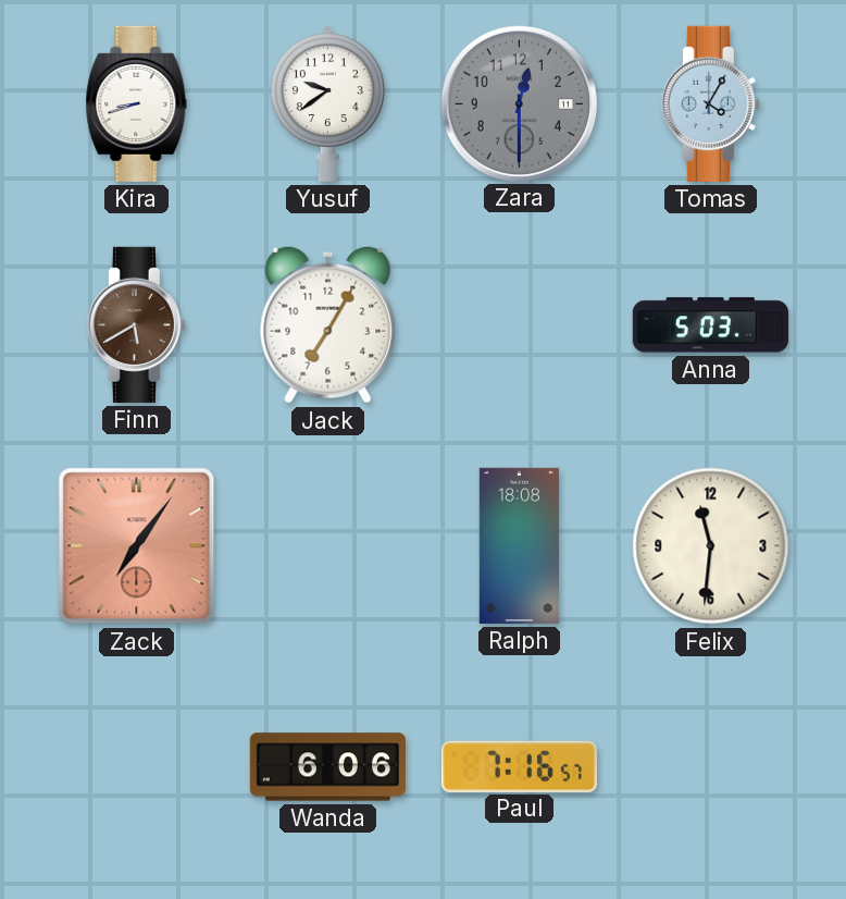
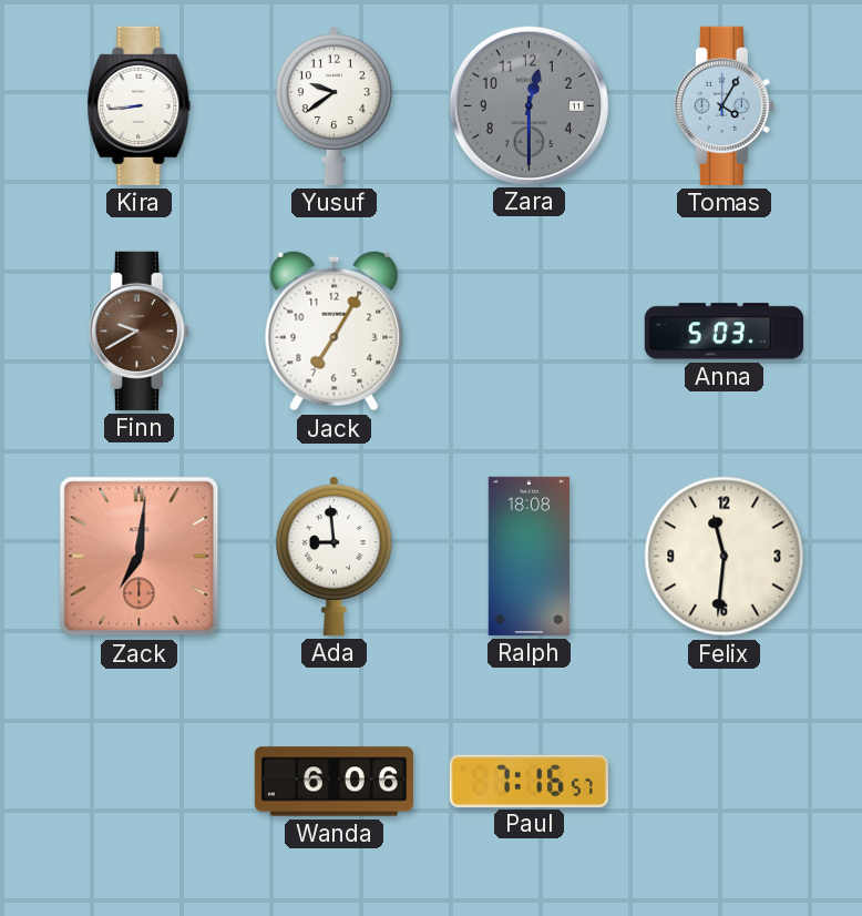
Kira: 8:42 -> 8:44
Finn: 5:40 -> 9:40
Zack: 7:06 -> 7:01
Ada: none -> 8:59
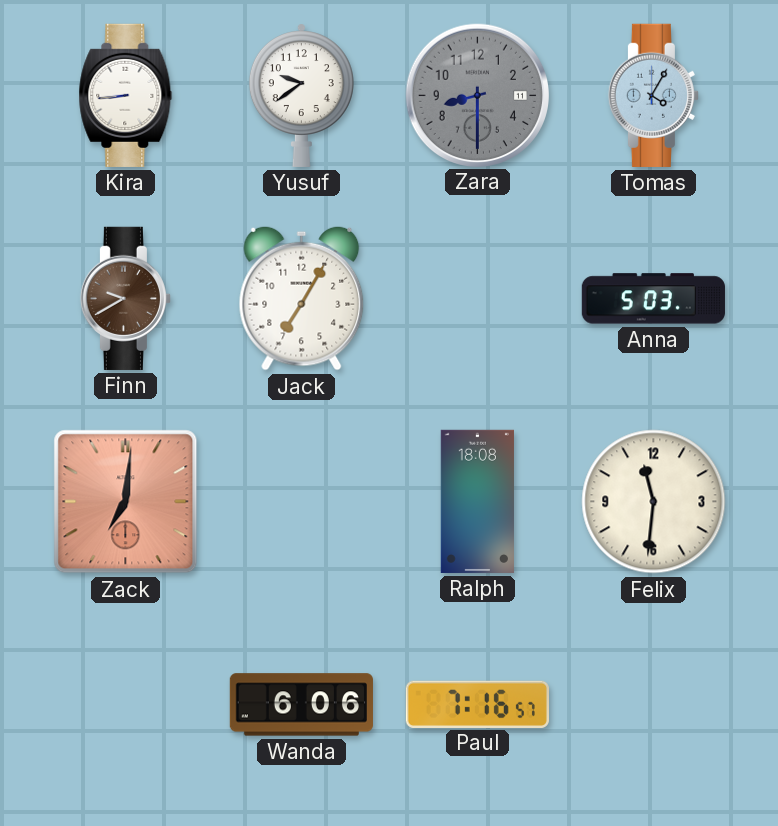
Zara: 12:30 -> 8:30
Ada: 8:59 -> none
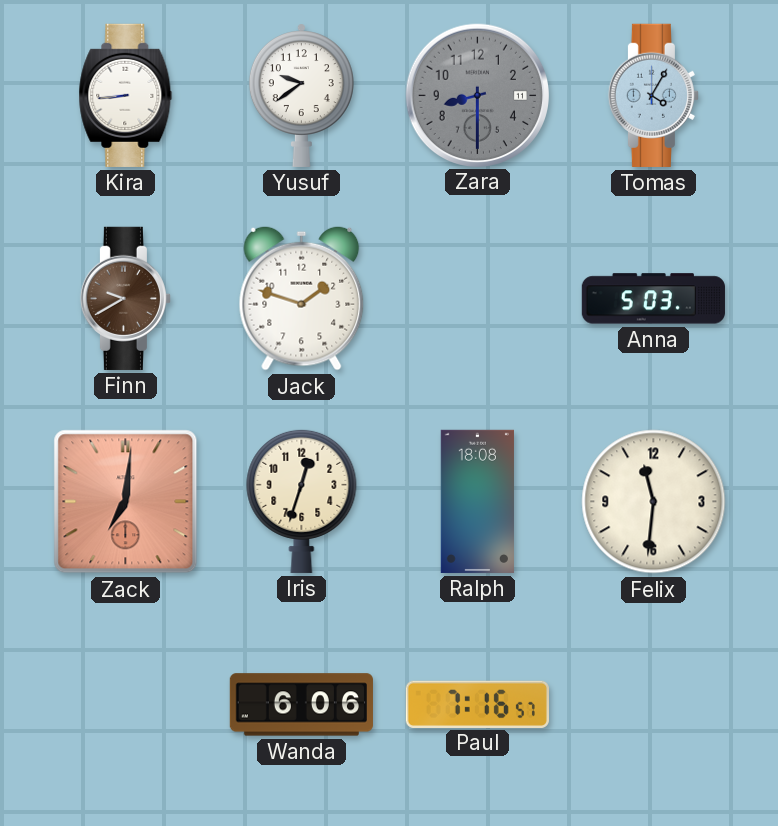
Jack: 7:05 -> 1:48
Iris: none -> 12:33
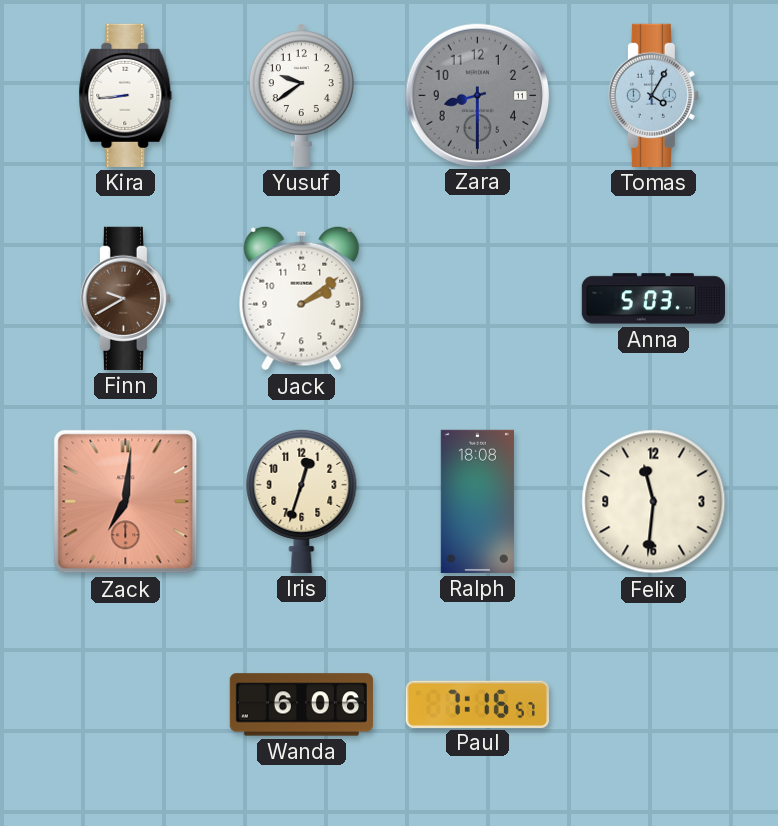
Jack: 1:48 -> 2:09
